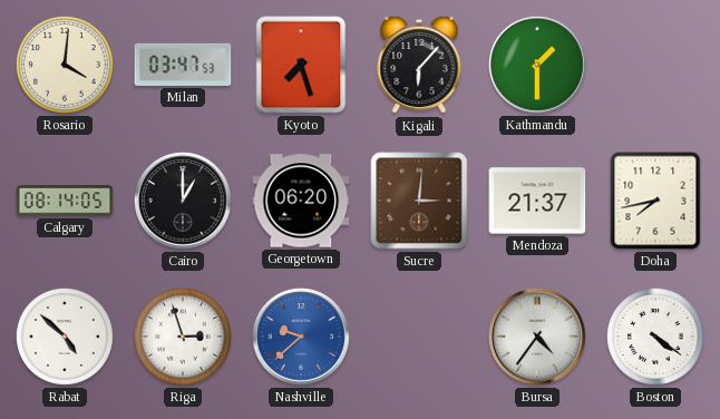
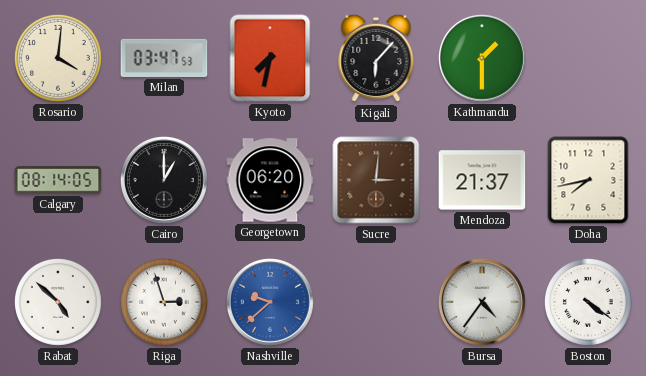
Kyoto: 7:27 -> 7:32
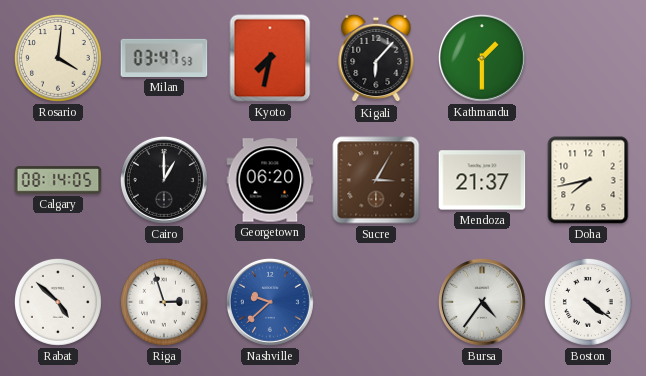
Sucre: 3:01 -> 3:05
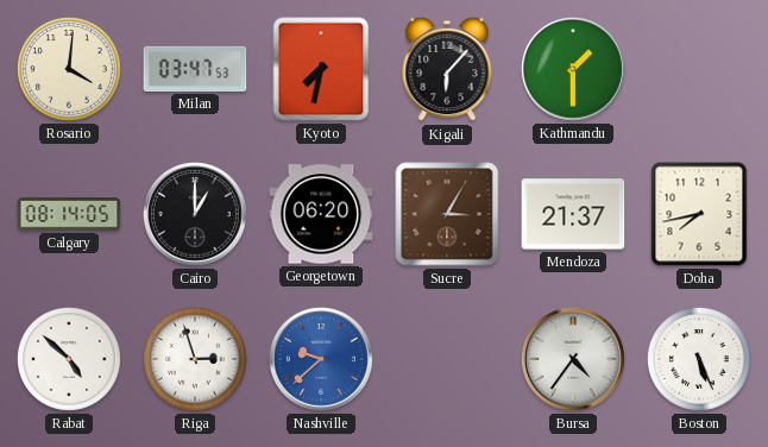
Boston: 4:21 -> 5:26
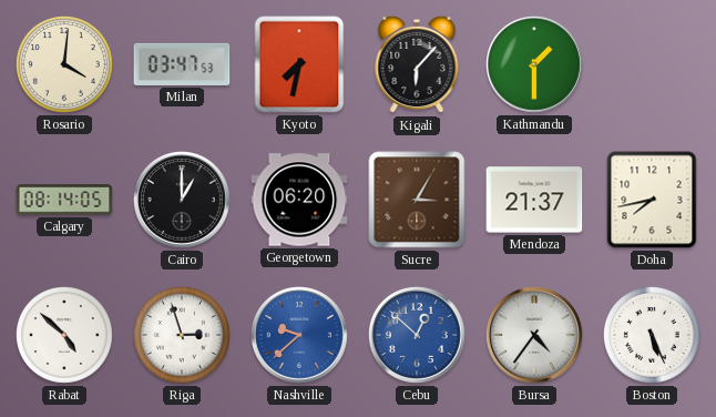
Cebu: none -> 12:52
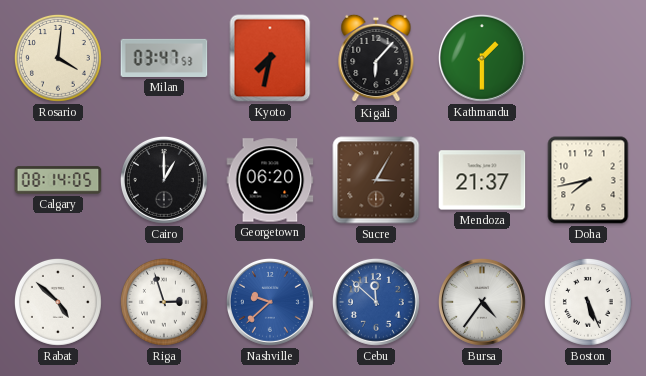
Cebu: 12:52 -> 11:52
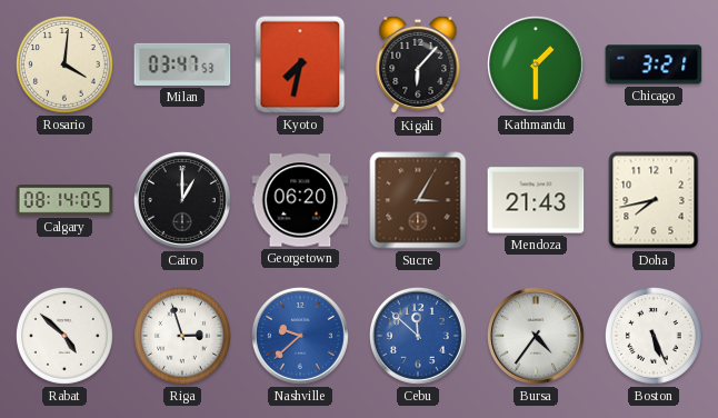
Chicago: none -> 3:21
Mendoza: 21:37 -> 21:43
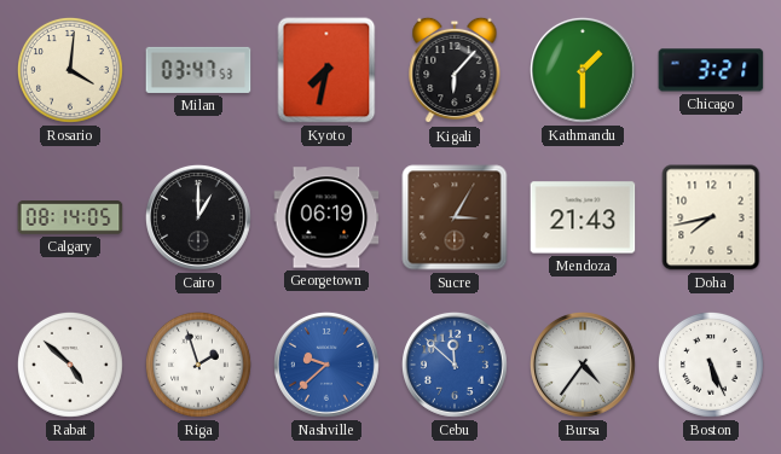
Georgetown: 06:20 -> 06:19
Riga: 2:57 -> 1:57
